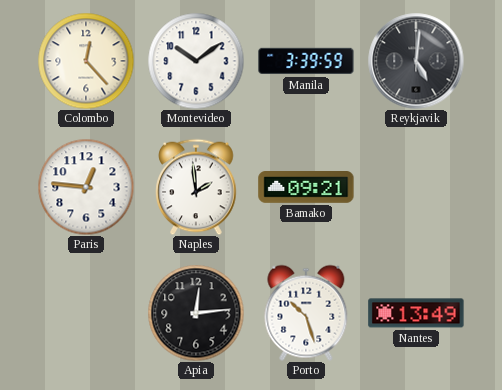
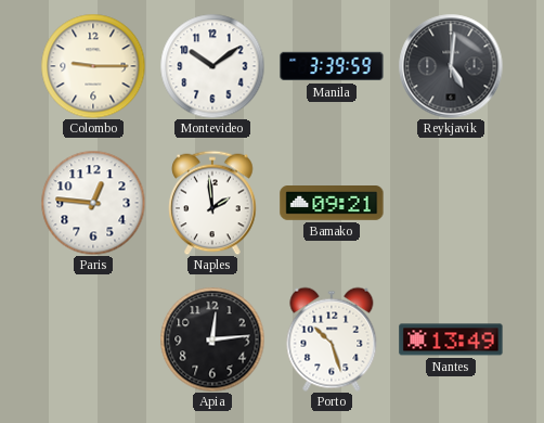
Colombo: 12:23 -> 9:15
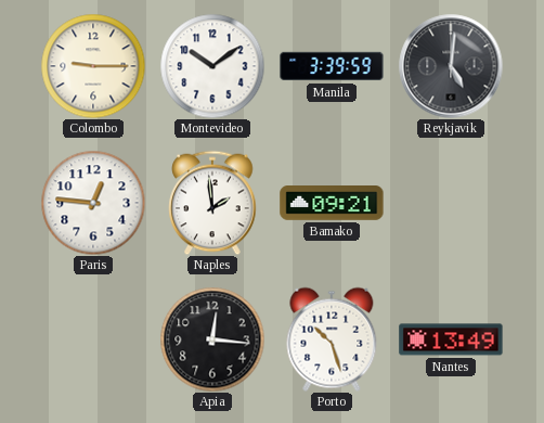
Apia: 12:14 -> 12:16
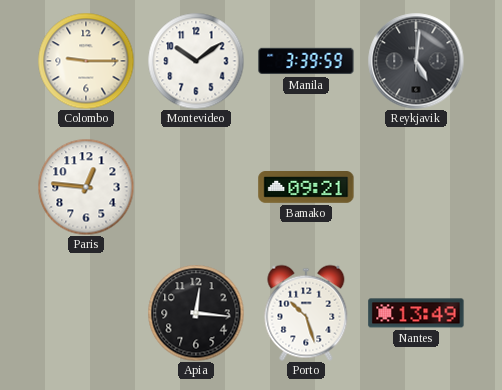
Naples: 1:59 -> none
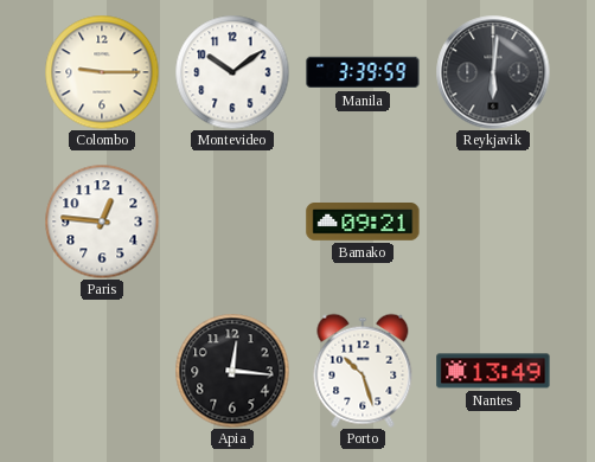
Reykjavik: 5:01 -> 6:01
